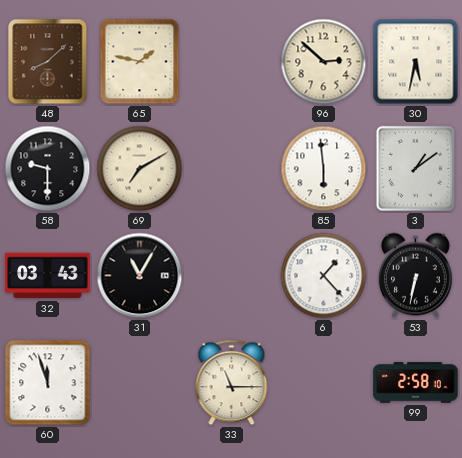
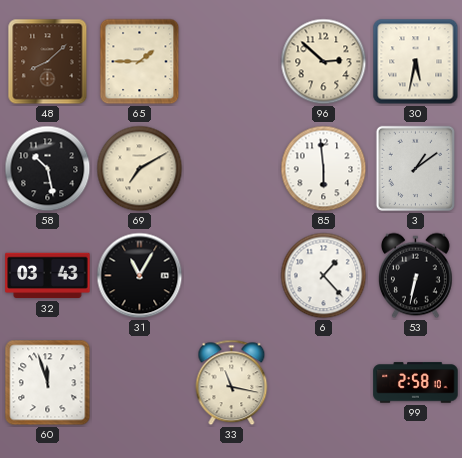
65: 1:47 -> 1:45
58: 9:30 -> 10:28
33: 11:15 -> 11:17
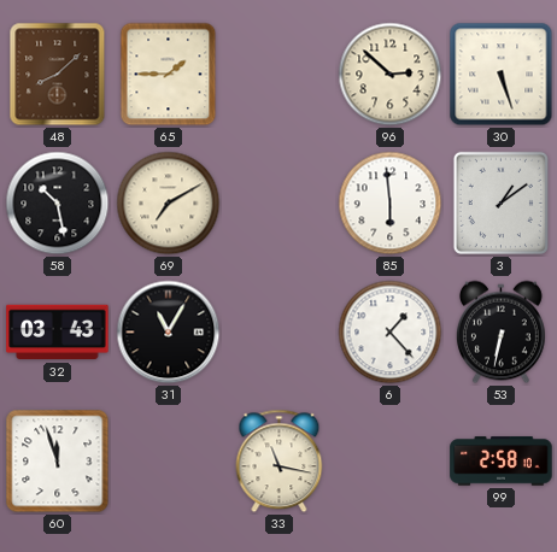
30: 5:32 -> 5:27
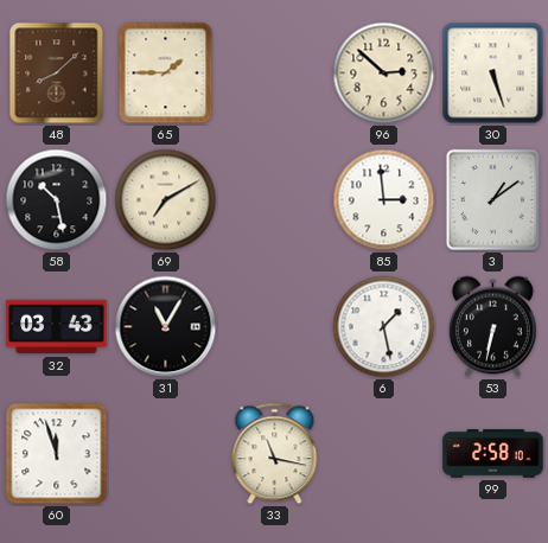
85: 5:59 -> 2:59
6: 1:23 -> 1:28
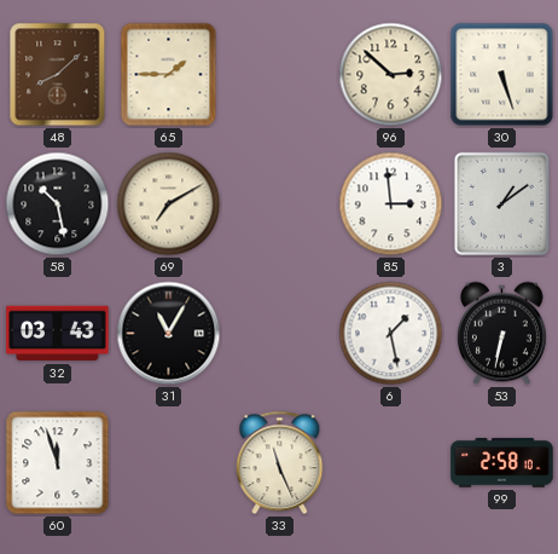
33: 11:17 -> 11:26
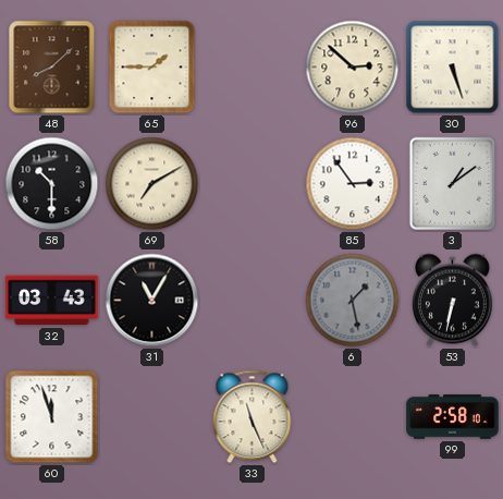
58: 10:28 -> 10:30
85: 2:59 -> 2:54
6 dial: white -> grey
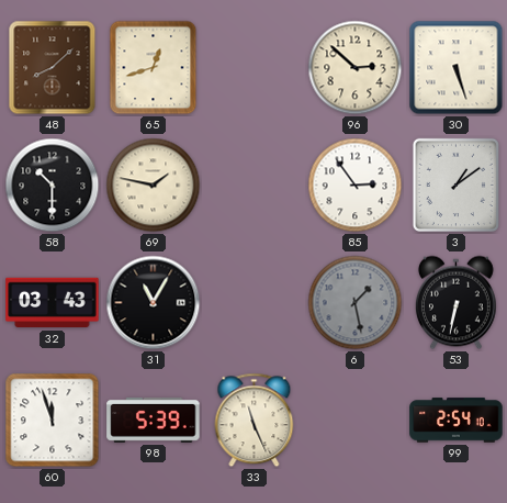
65: 1:45 -> 12:42
69: 7:10 -> 1:47
98: none -> 5:39
99: 2:58 -> 2:54
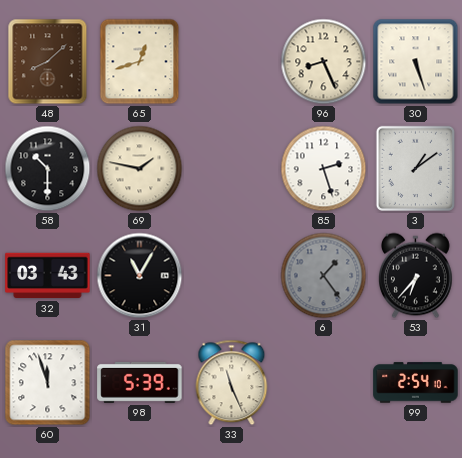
96: 2:52 -> 8:26
85: 2:54 -> 2:27
6: 1:28 -> 1:24
53: 6:32 -> 6:37
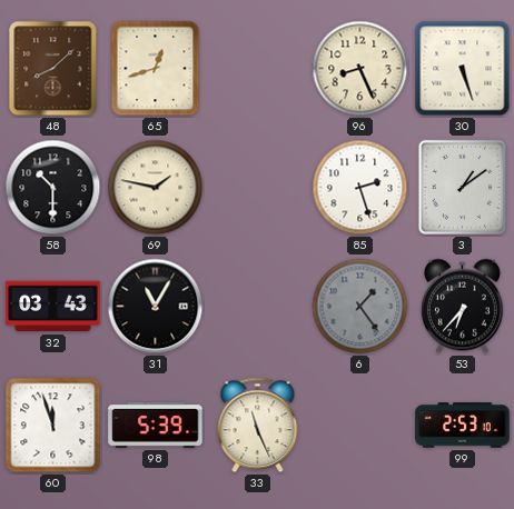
99: 2:54 -> 2:53
